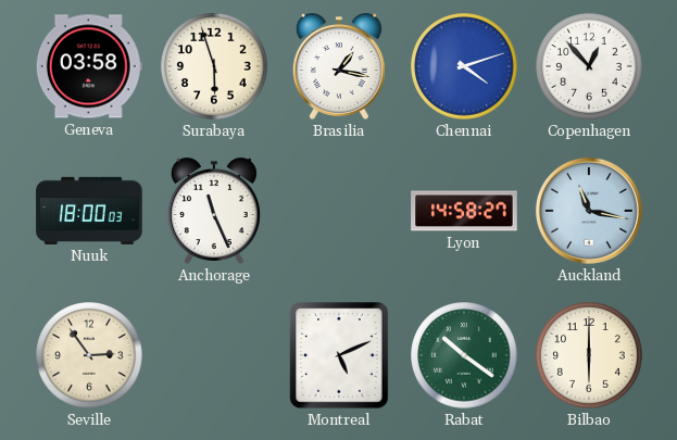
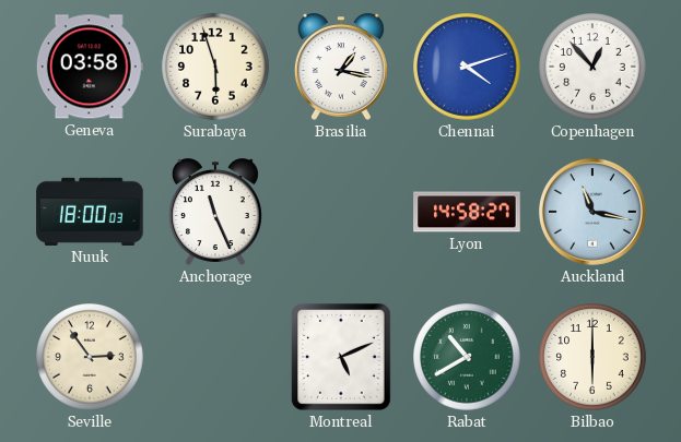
Rabat: 10:21 -> 10:40
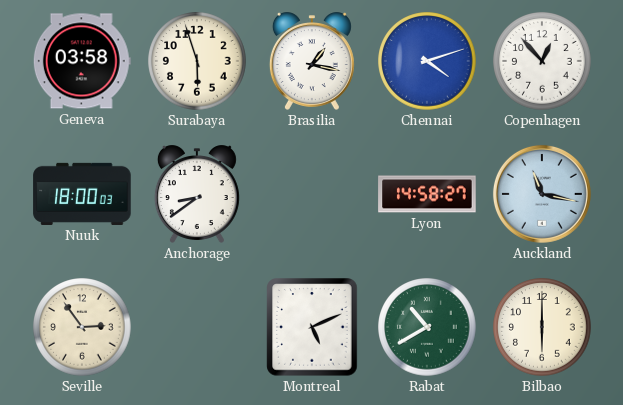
Anchorage: 11:26 -> 8:39
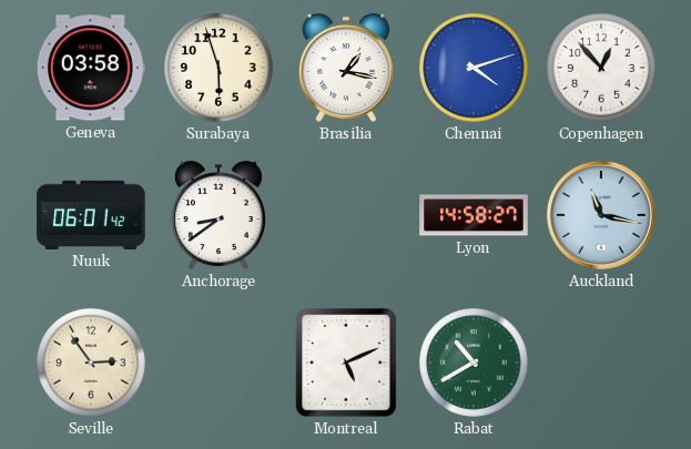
Nuuk: 18:00 -> 06:01
Bilbao: 6:00 -> none
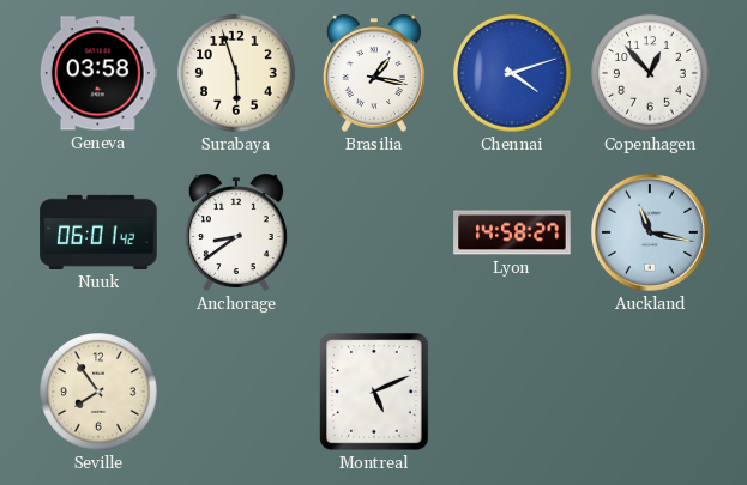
Seville: 2:54 -> 7:54
Rabat: 10:40 -> none
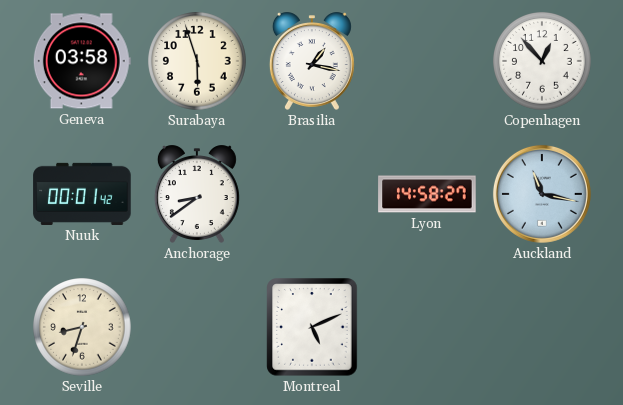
Chennai: 4:12 -> none
Nuuk: 06:01 -> 00:01
Seville: 7:54 -> 8:33
